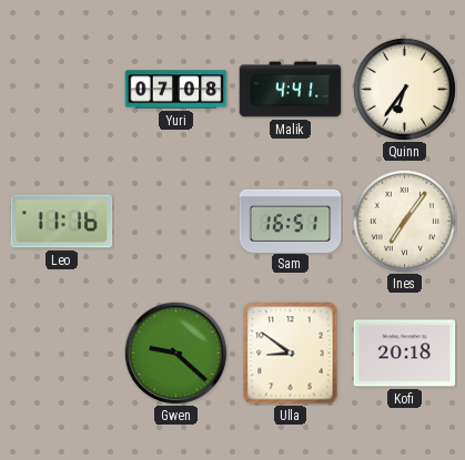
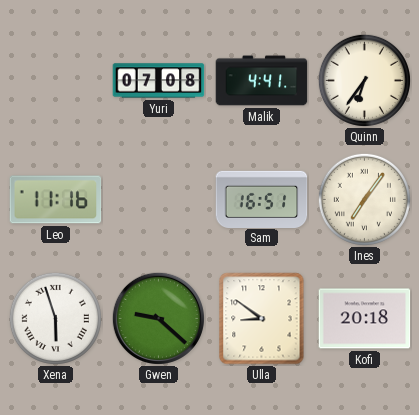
Xena: none -> 5:57
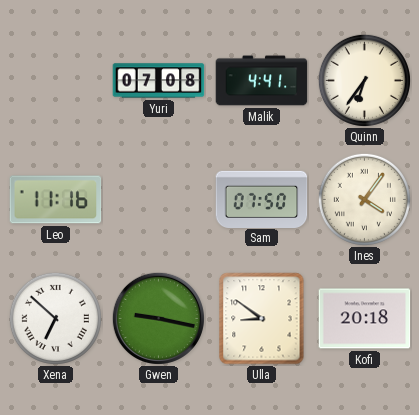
Sam: 16:51 -> 07:50
Ines: 7:06 -> 4:06
Xena: 5:57 -> 6:52
Gwen: 9:22 -> 9:17
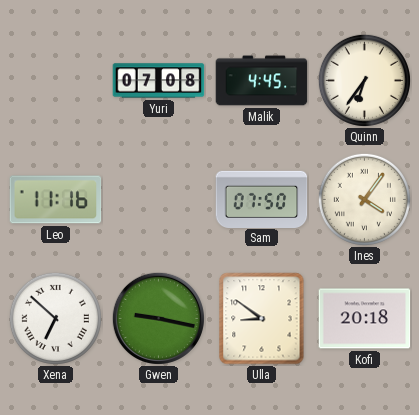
Malik: 4:41 -> 4:45
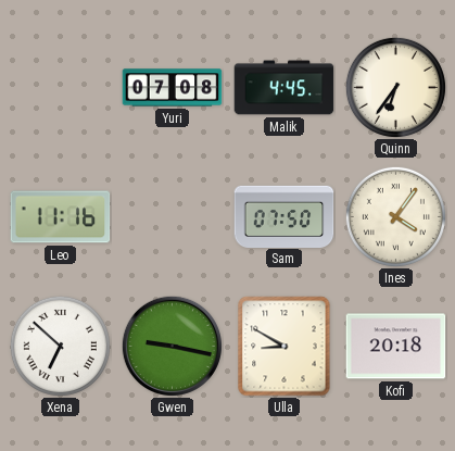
Ulla: 8:51 -> 8:50
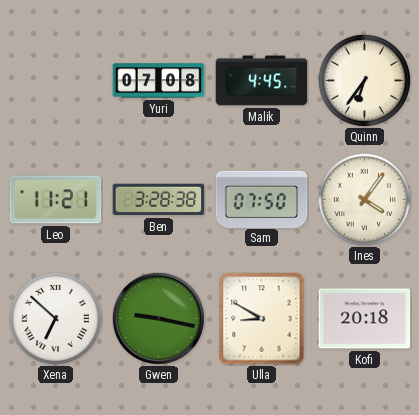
Leo: 11:16 -> 11:21
Ben: none -> 3:28
